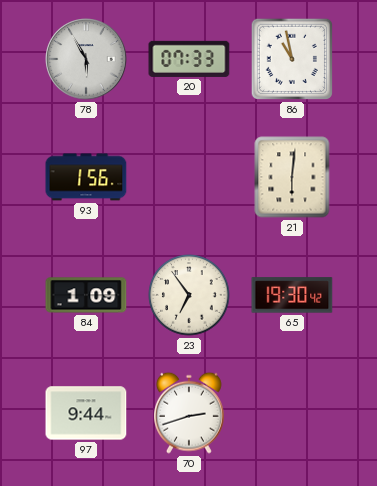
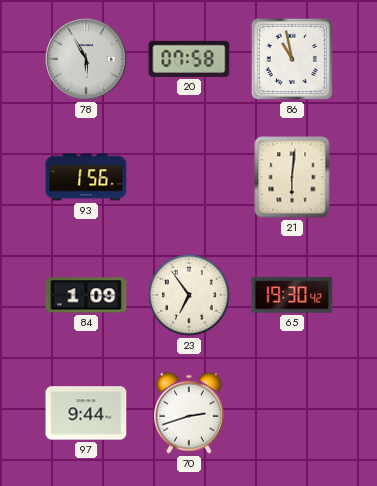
20: 07:33 -> 07:58
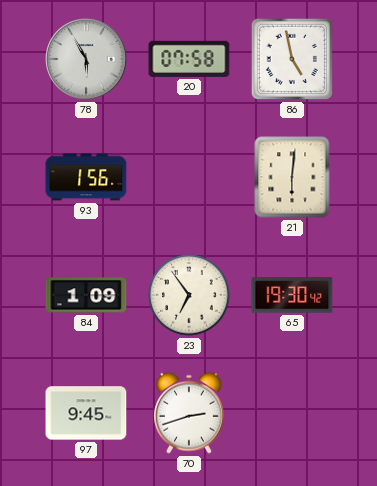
86: 10:58 -> 4:58
97: 9:44 -> 9:45
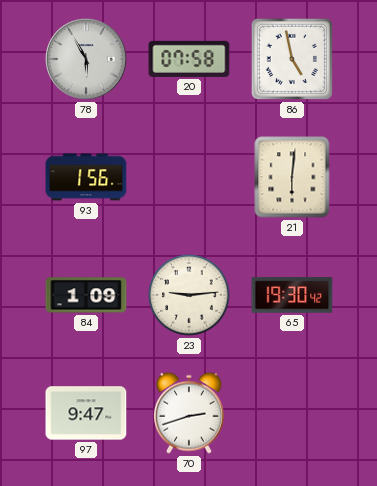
23: 6:54 -> 9:14
97: 9:45 -> 9:47
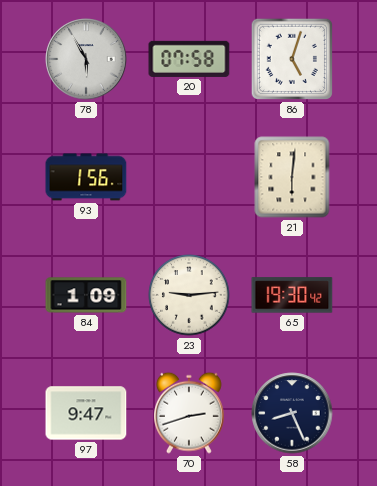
86: 4:58 -> 5:03
58: none -> 8:26
